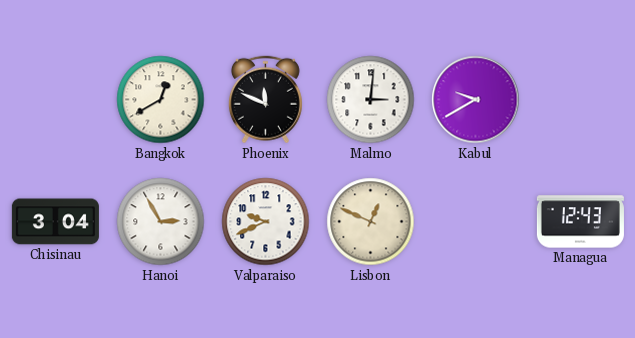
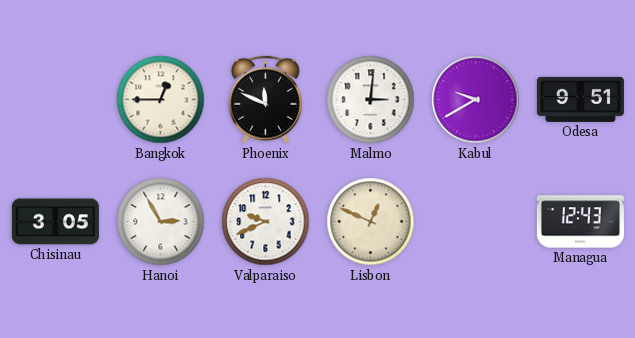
Bangkok: 12:40 -> 12:45
Odesa: none -> 9:51
Chisinau: 3:04 -> 3:05
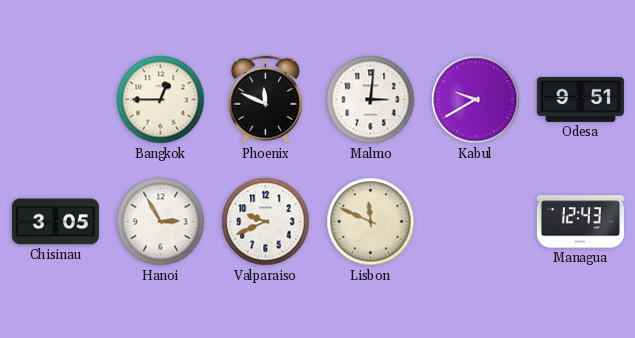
Lisbon: 12:49 -> 11:49
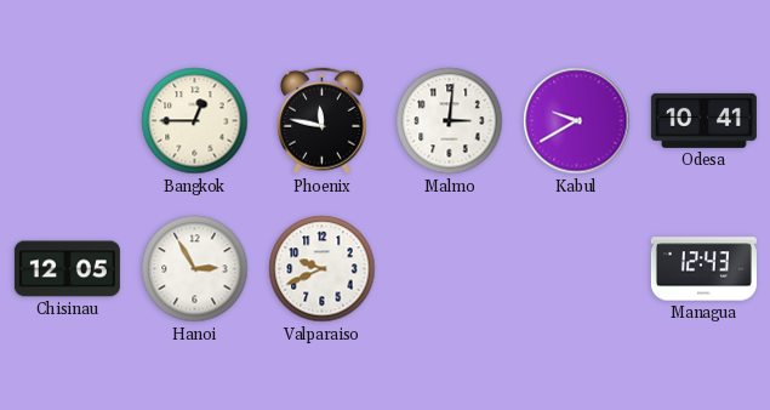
Phoenix: 11:49 -> 11:47
Odesa: 9:51 -> 10:41
Chisinau: 3:05 -> 12:05
Lisbon: 11:49 -> none
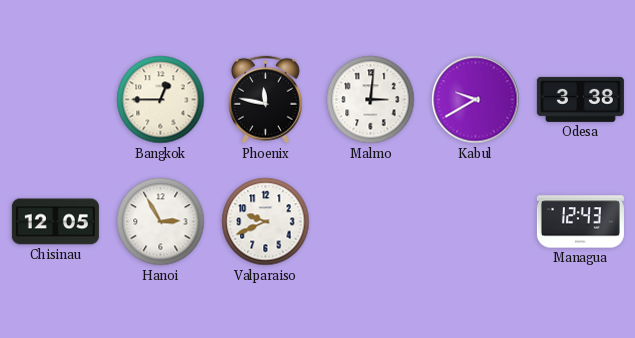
Odesa: 10:41 -> 3:38
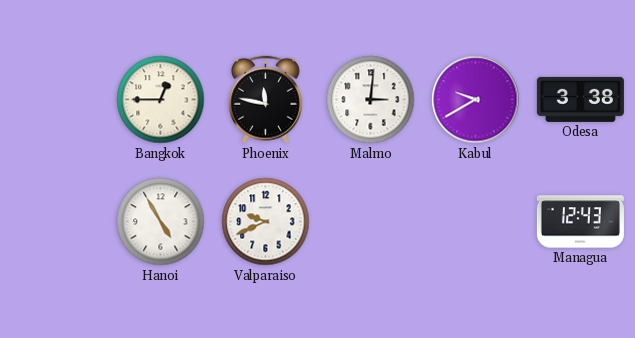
Chisinau: 12:05 -> none
Hanoi: 2:55 -> 4:55
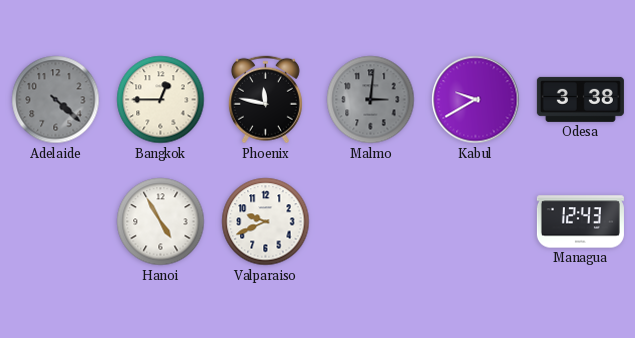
Adelaide: none -> 4:22
Malmo dial: white -> grey
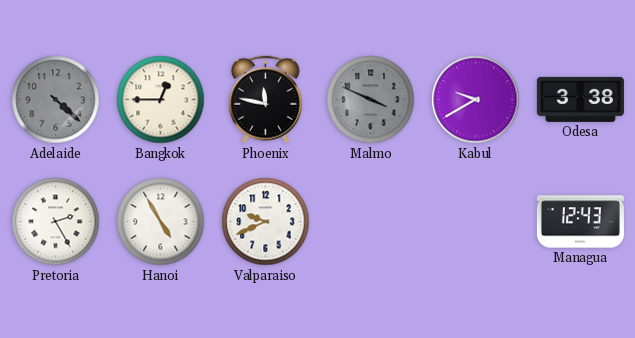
Malmo: 3:01 -> 3:49
Pretoria: none -> 2:25
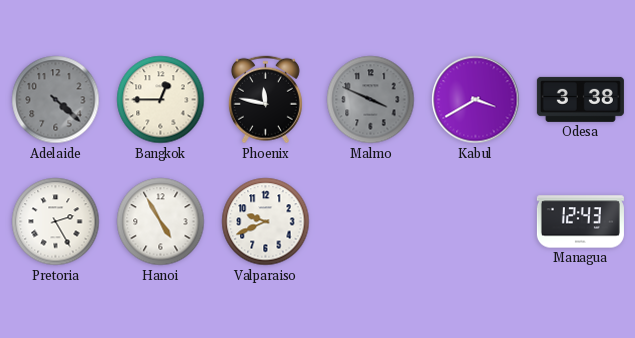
Kabul: 9:40 -> 3:40
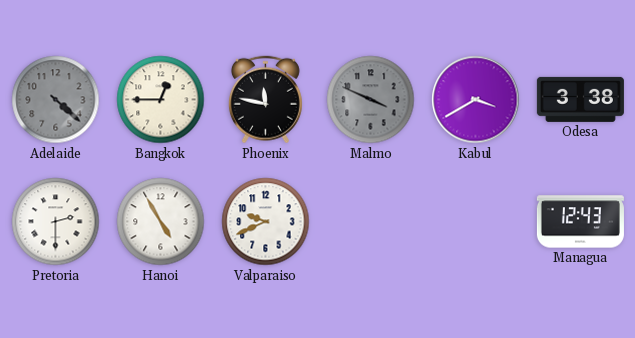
Pretoria: 2:25 -> 2:30
